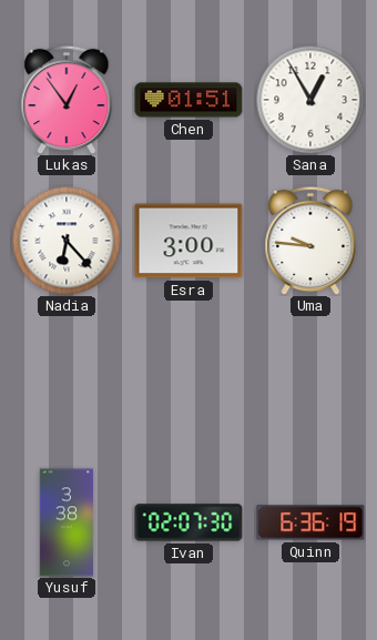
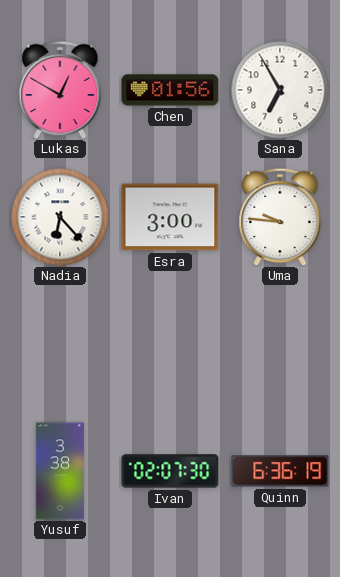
Lukas: 12:54 -> 12:50
Chen: 01:51 -> 01:56
Sana: 12:55 -> 6:55
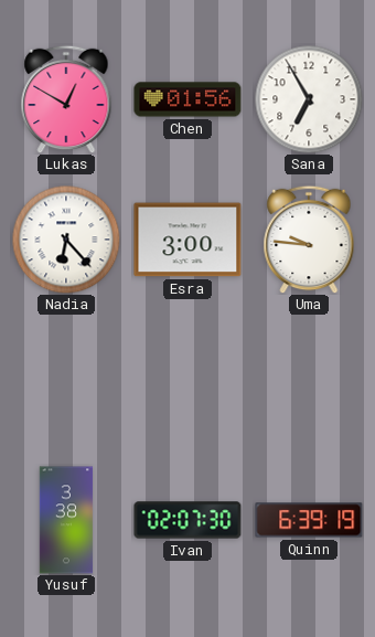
Quinn: 6:36 -> 6:39
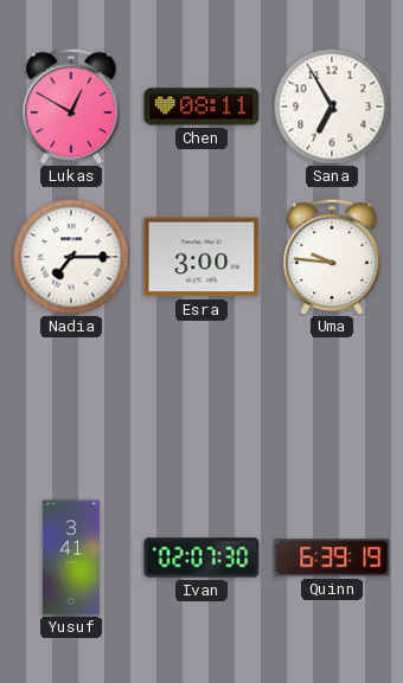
Chen: 01:56 -> 08:11
Nadia: 6:23 -> 7:15
Yusuf: 3:38 -> 3:41
